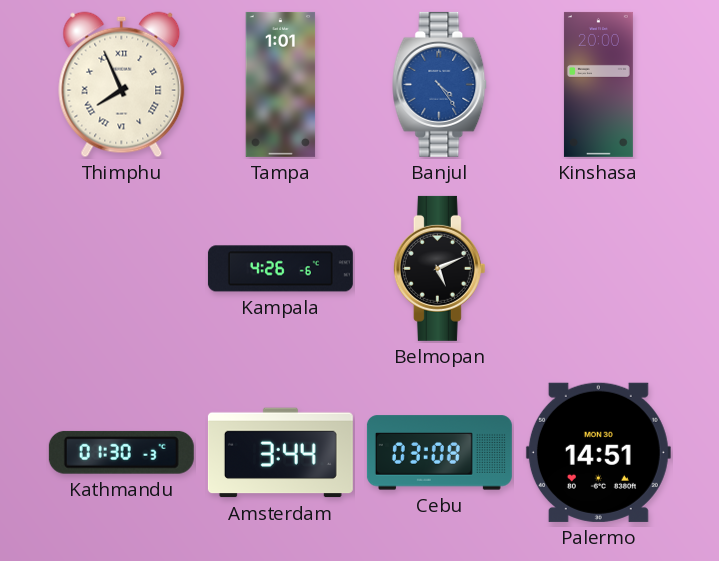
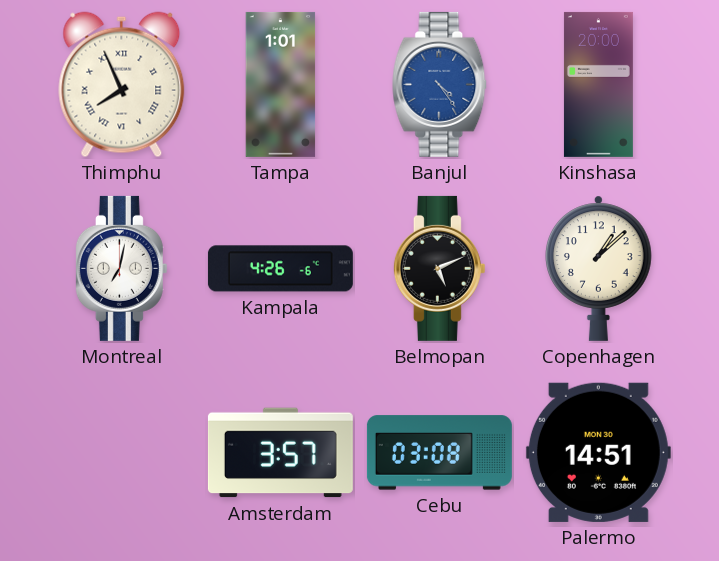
Montreal: none -> 7:02
Copenhagen: none -> 1:08
Kathmandu: 01:30 -> none
Amsterdam: 3:44 -> 3:57
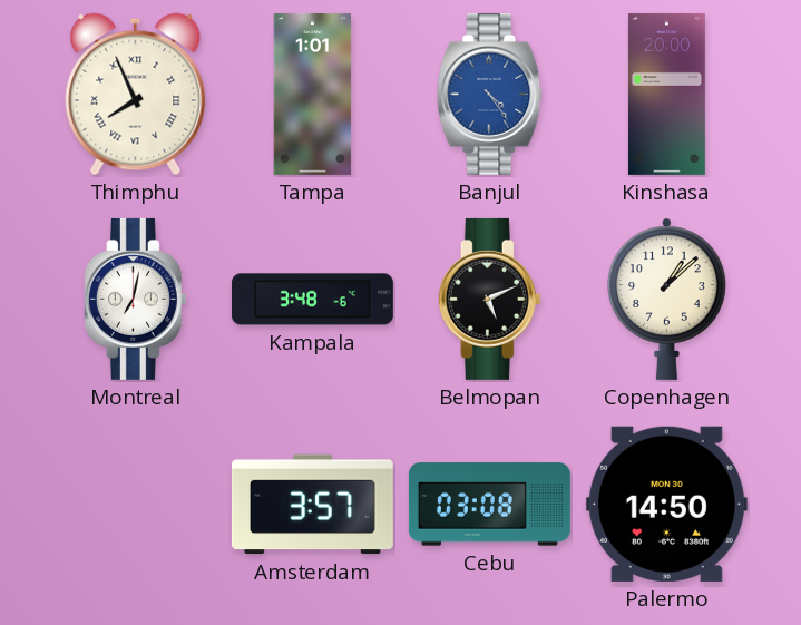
Kampala: 4:26 -> 3:48
Palermo: 14:51 -> 14:50
